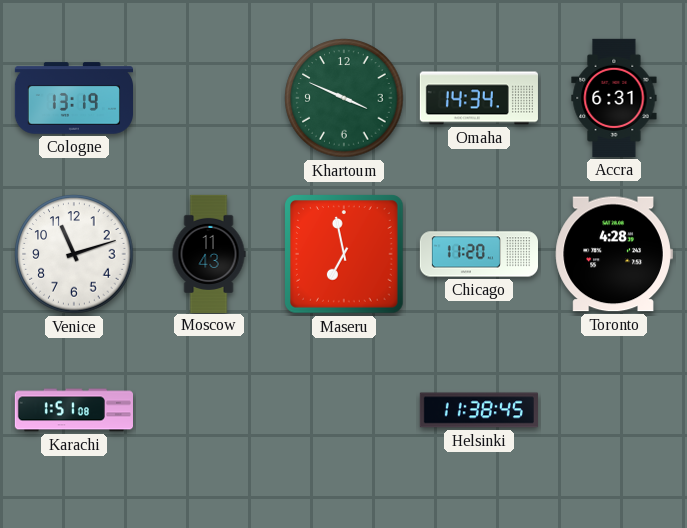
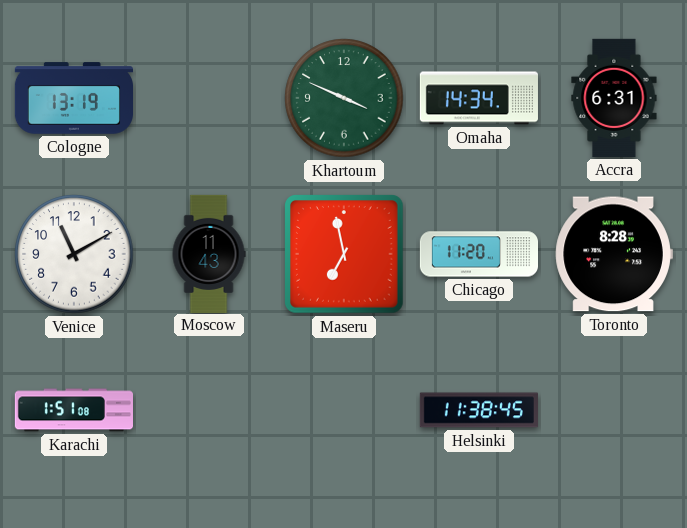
Venice: 11:12 -> 11:10
Toronto: 4:28 -> 8:28
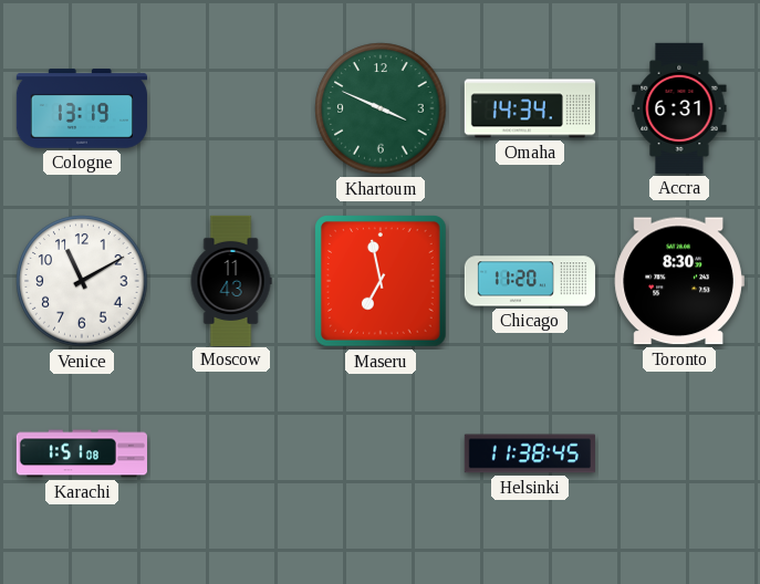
Toronto: 8:28 -> 8:30
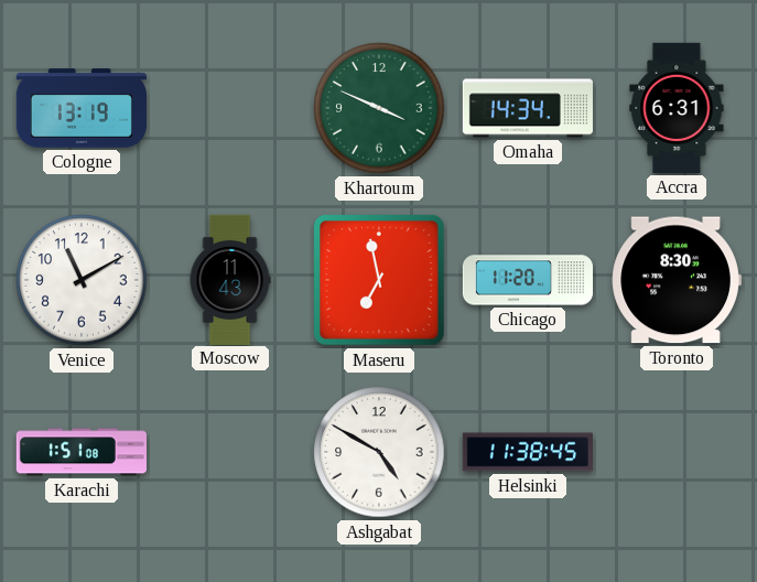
Ashgabat: none -> 4:50
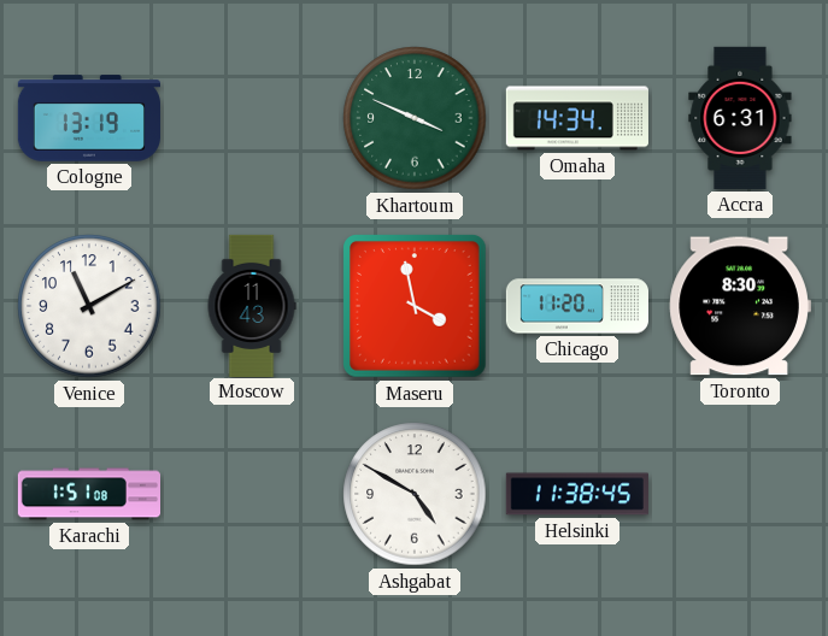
Maseru: 6:58 -> 3:58
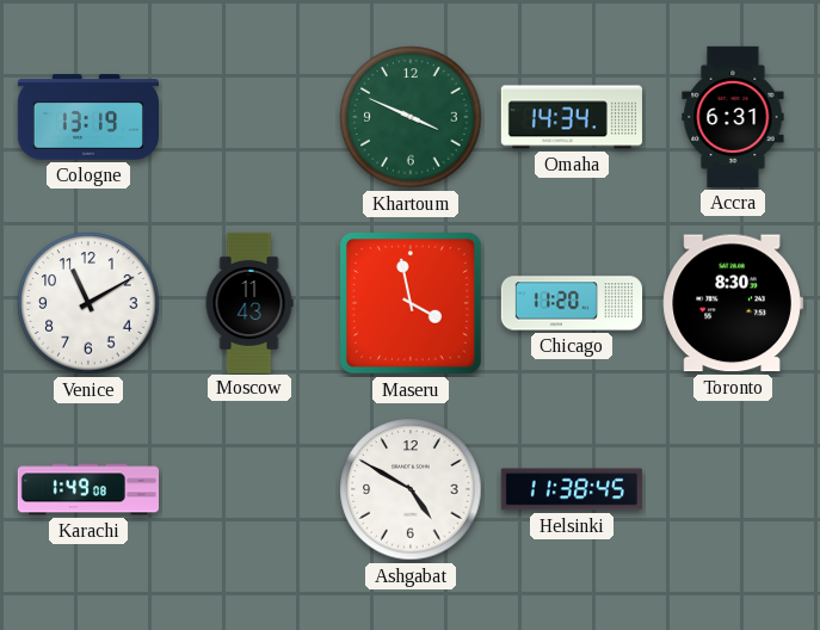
Karachi: 1:51 -> 1:49
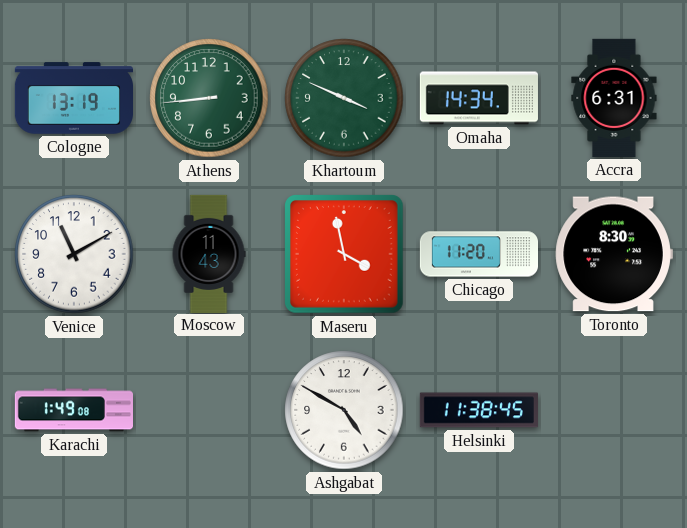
Athens: none -> 8:44
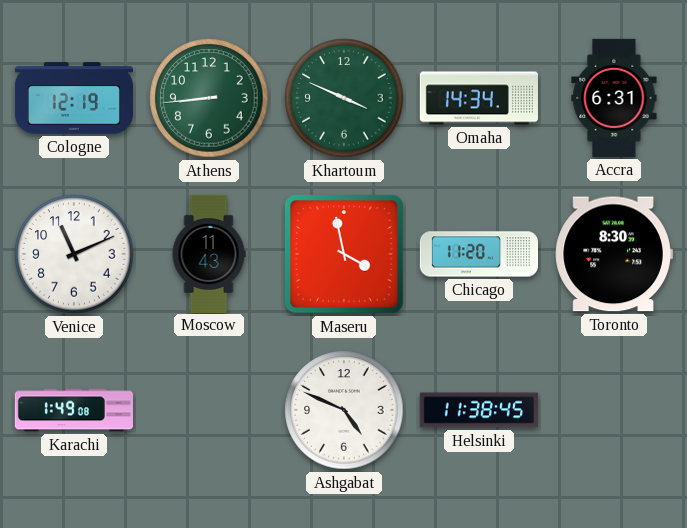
Cologne: 13:19 -> 12:19
Venice: 11:10 -> 11:11
Ashgabat: 4:50 -> 4:49
